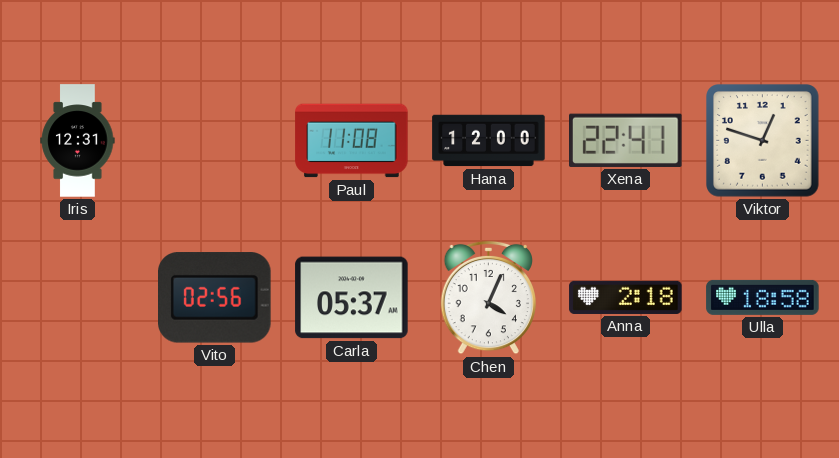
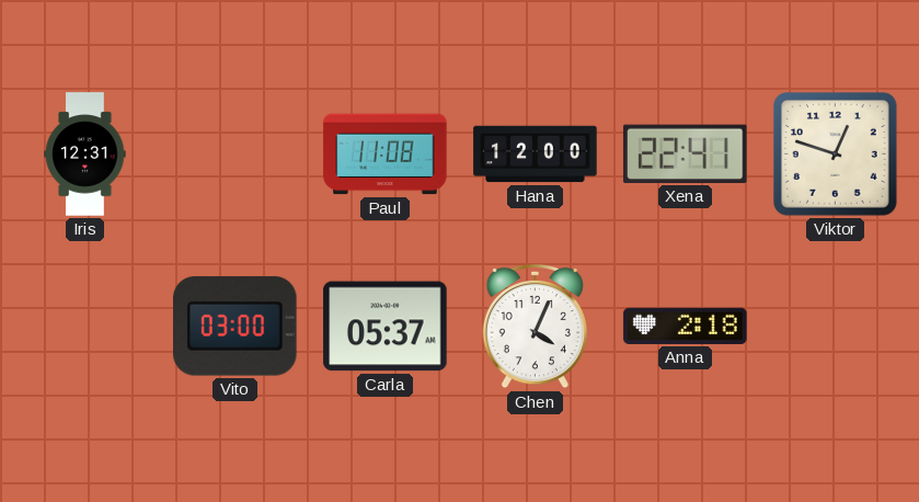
Vito: 02:56 -> 03:00
Ulla: 18:58 -> none
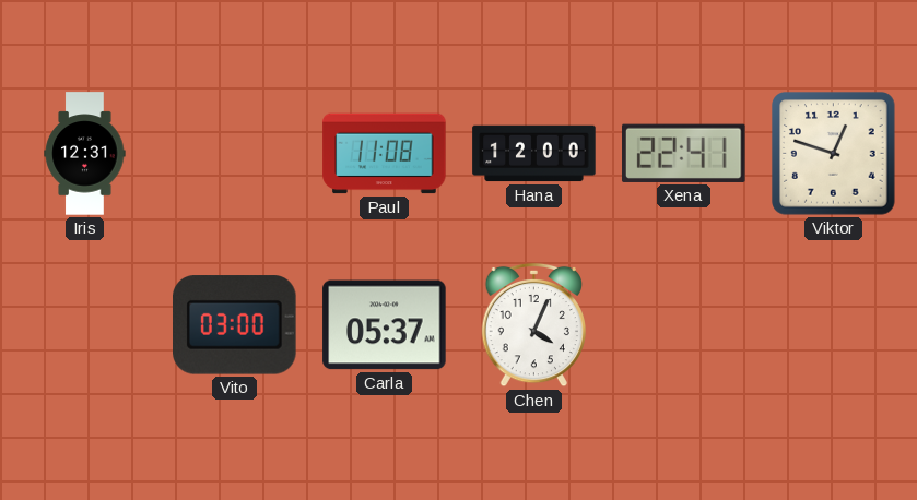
Anna: 2:18 -> none
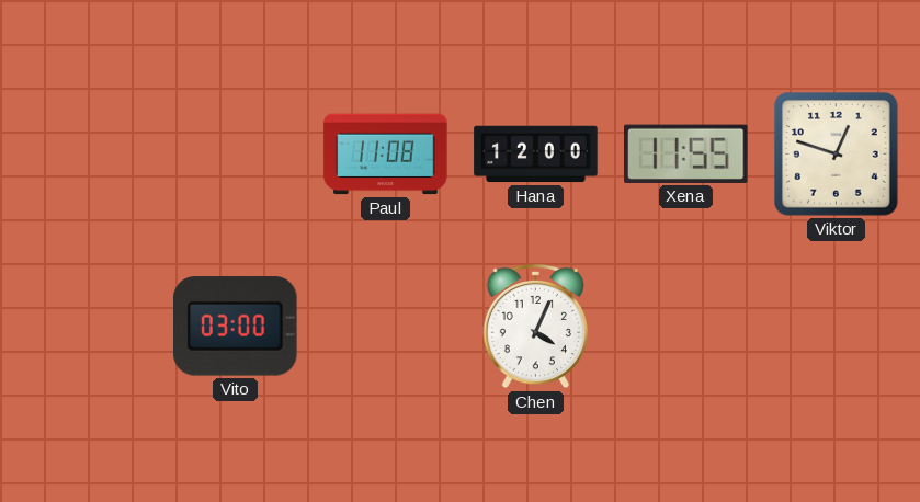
Iris: 12:31 -> none
Xena: 22:41 -> 11:55
Carla: 05:37 -> none
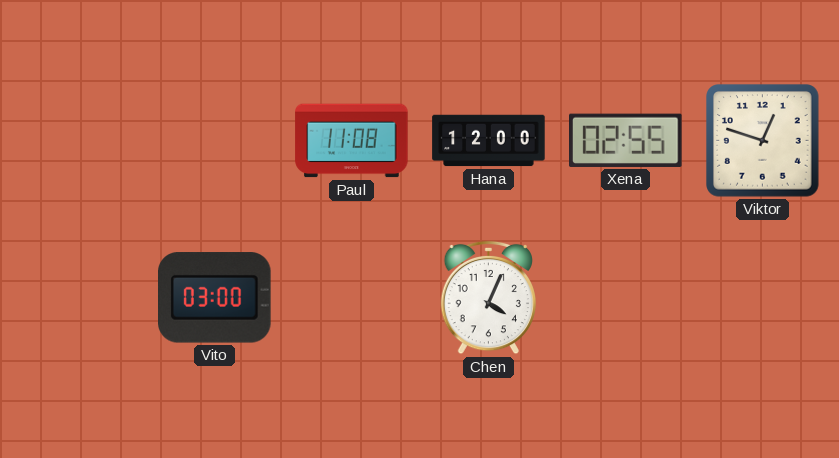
Xena: 11:55 -> 02:55
